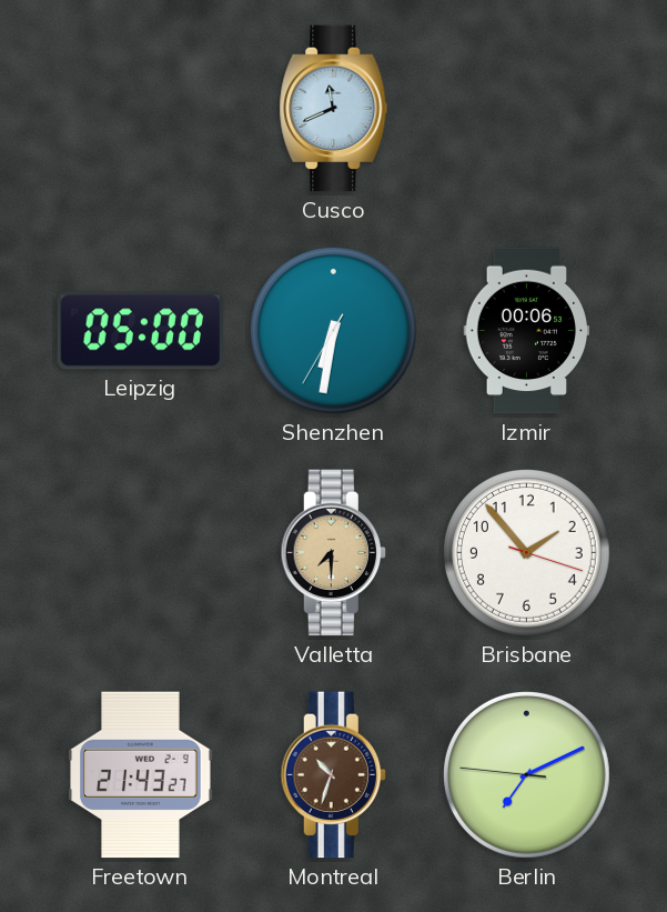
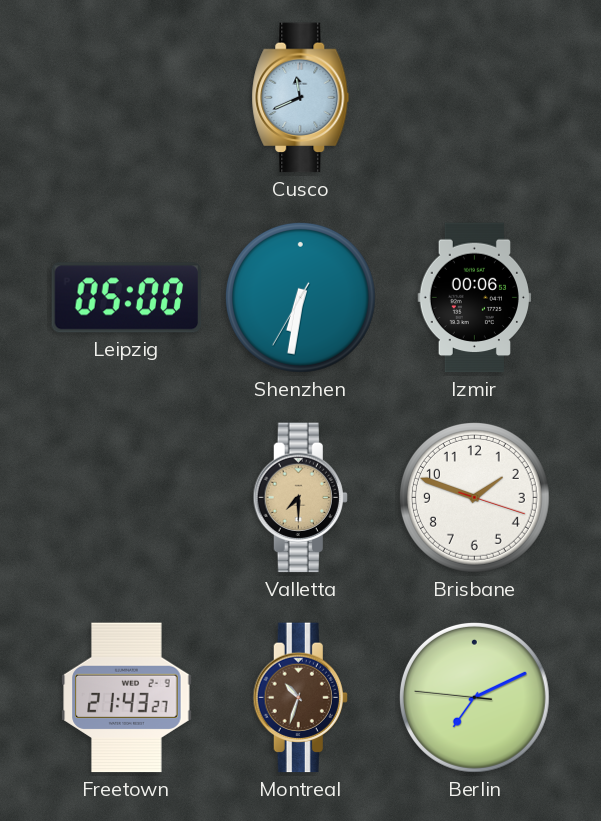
Brisbane: 1:53 -> 1:48
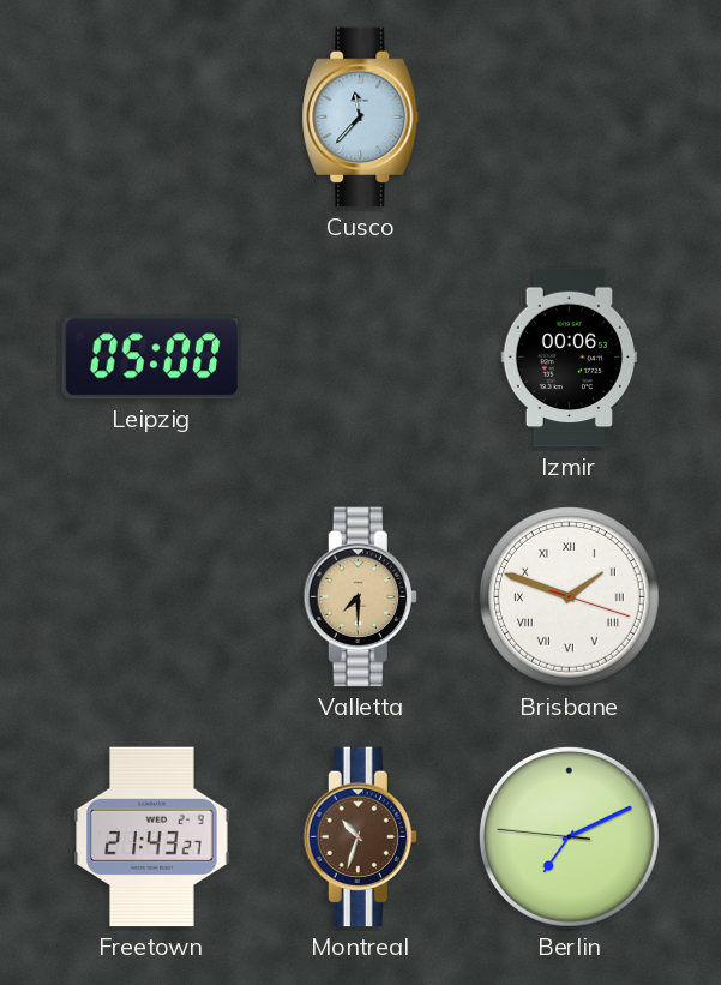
Cusco: 11:41 -> 11:37
Shenzhen: 6:31 -> none
Brisbane numerals: Arabic -> Roman
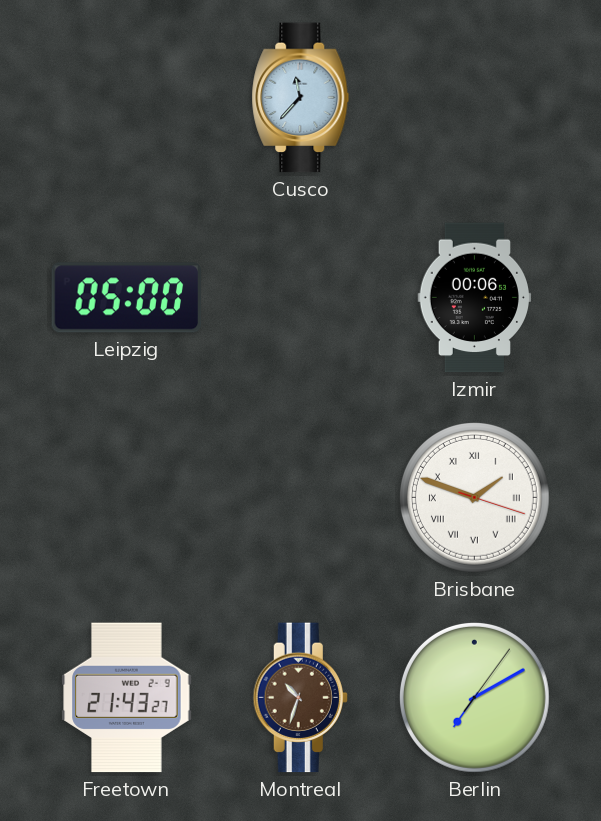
Valletta: 7:30 -> none
Berlin: 7:10:46 -> 7:10:06
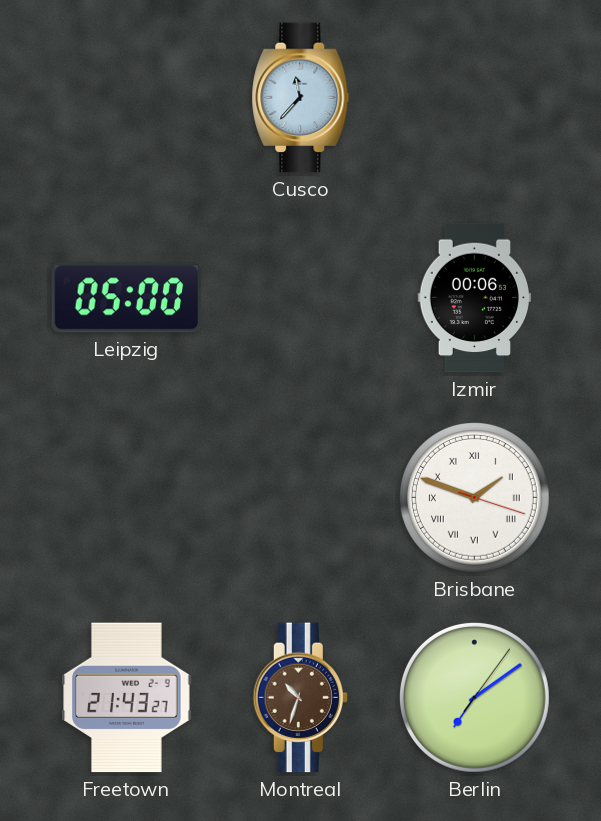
Berlin: 7:10 -> 7:09
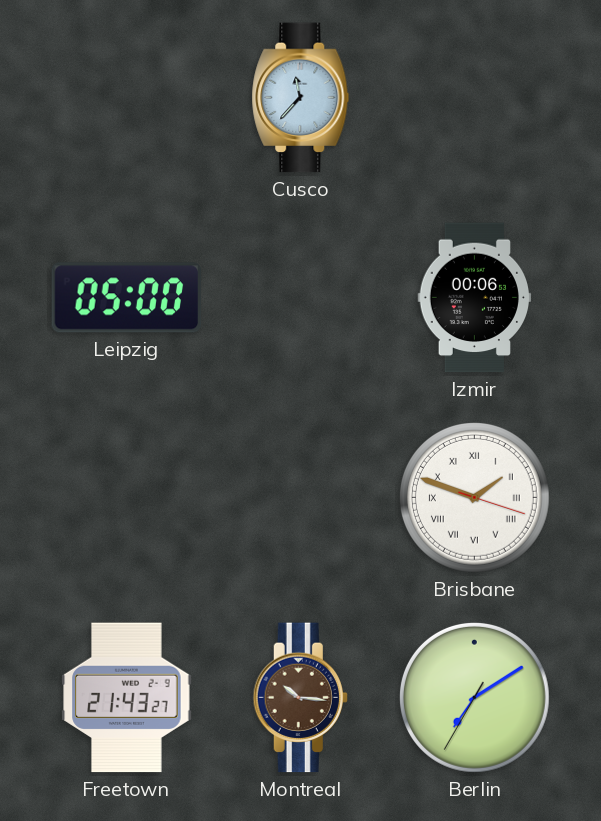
Montreal: 10:33 -> 10:16
Berlin: 7:09:06 -> 7:09:35
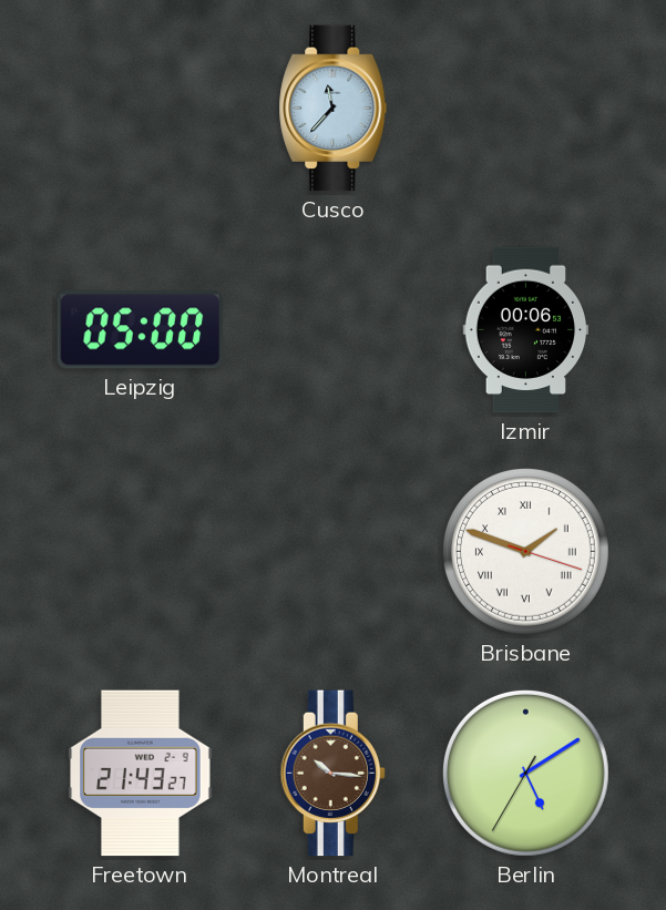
Berlin: 7:09 -> 5:09
